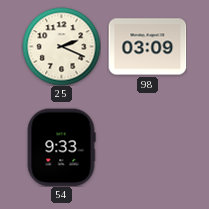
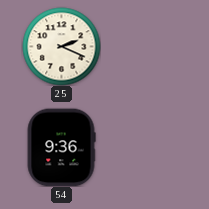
98: 03:09 -> none
54: 9:33 -> 9:36
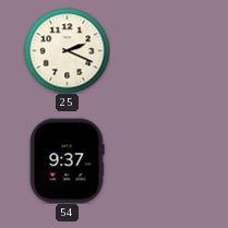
54: 9:36 -> 9:37
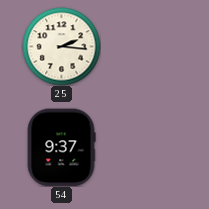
25: 2:19 -> 2:16
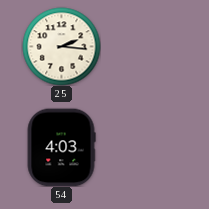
54: 9:37 -> 4:03
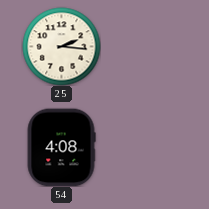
54: 4:03 -> 4:08
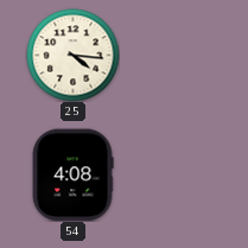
25: 2:16 -> 4:16
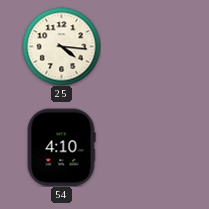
54: 4:08 -> 4:10
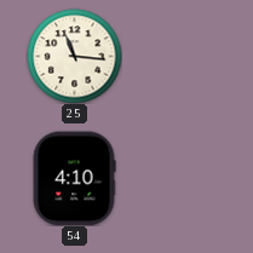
25: 4:16 -> 11:16
